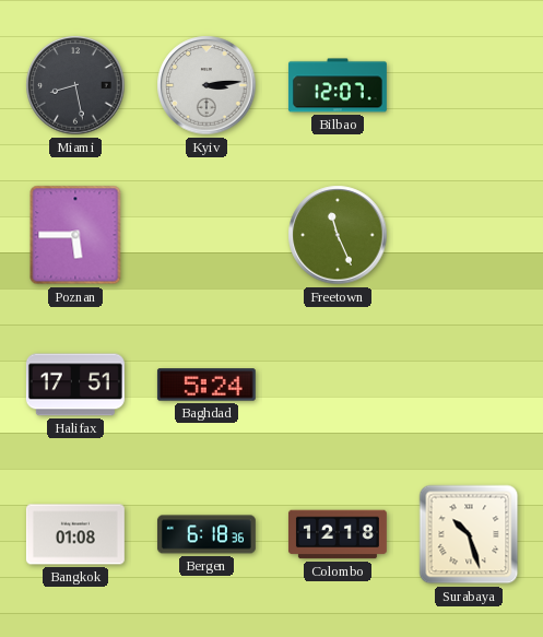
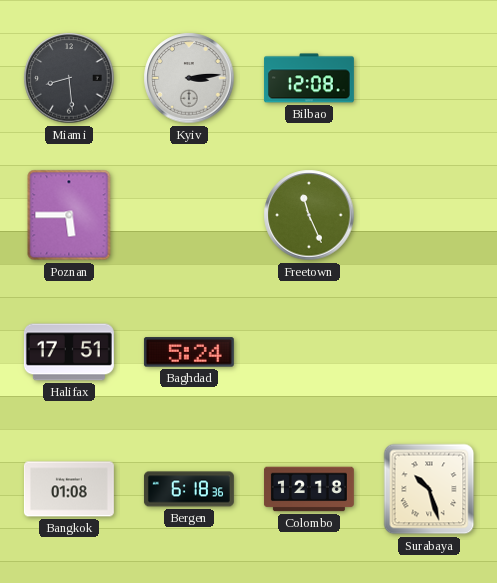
Miami: 8:28 -> 8:29
Bilbao: 12:07 -> 12:08
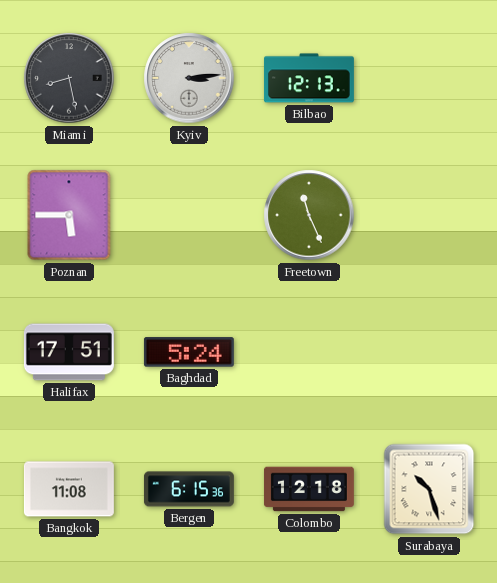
Miami: 8:29 -> 8:28
Bilbao: 12:08 -> 12:13
Bangkok: 01:08 -> 11:08
Bergen: 6:18 -> 6:15
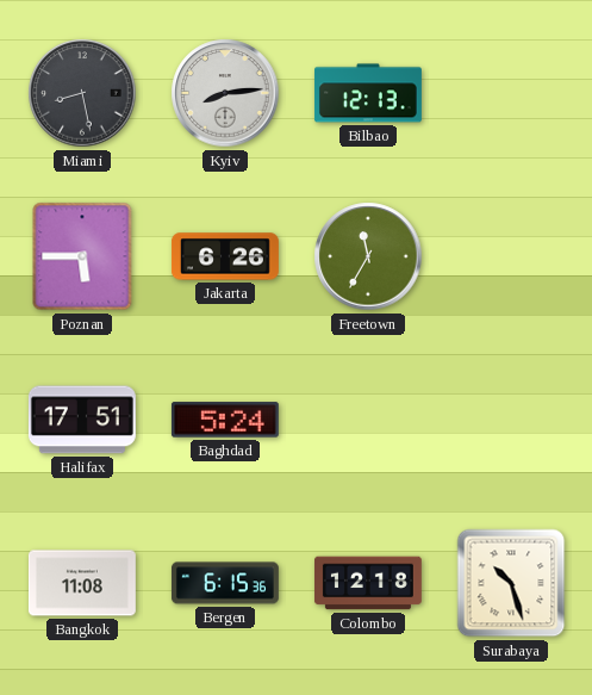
Kyiv: 3:14 -> 8:14
Jakarta: none -> 6:26
Freetown: 11:26 -> 11:35
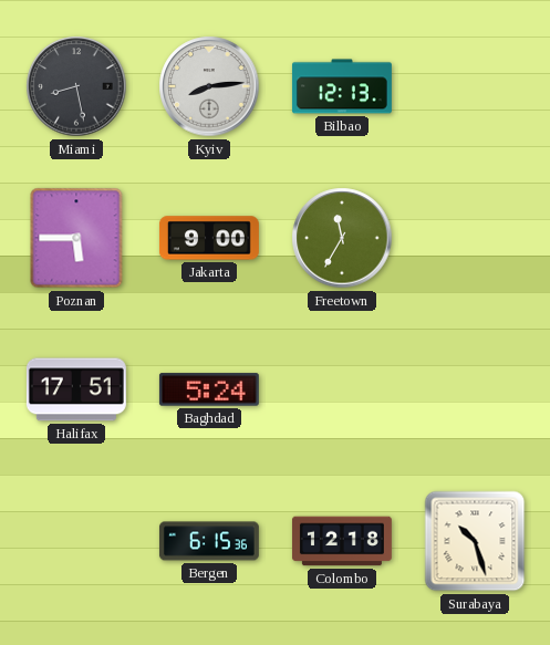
Jakarta: 6:26 -> 9:00
Bangkok: 11:08 -> none
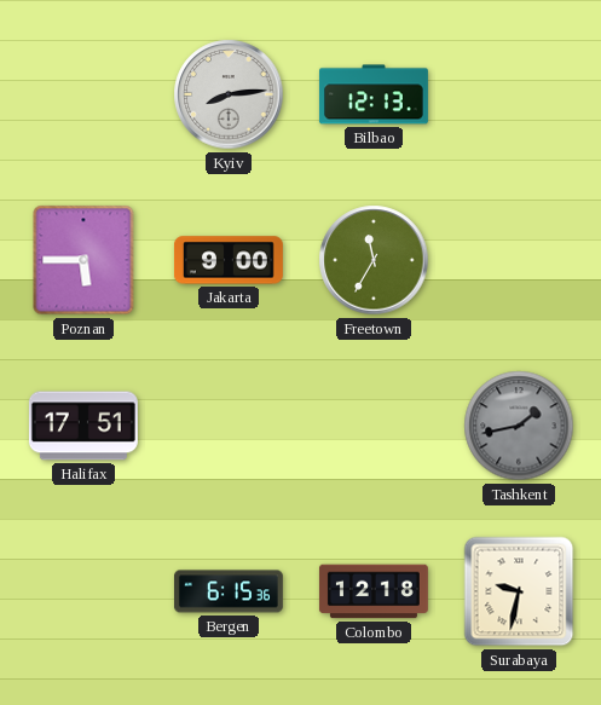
Miami: 8:28 -> none
Baghdad: 5:24 -> none
Tashkent: none -> 1:43
Surabaya: 10:27 -> 9:32
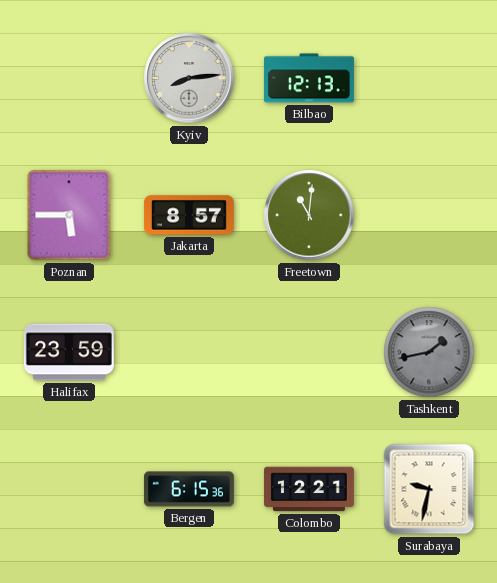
Jakarta: 9:00 -> 8:57
Freetown: 11:35 -> 11:01
Halifax: 17:51 -> 23:59
Colombo: 12:18 -> 12:21
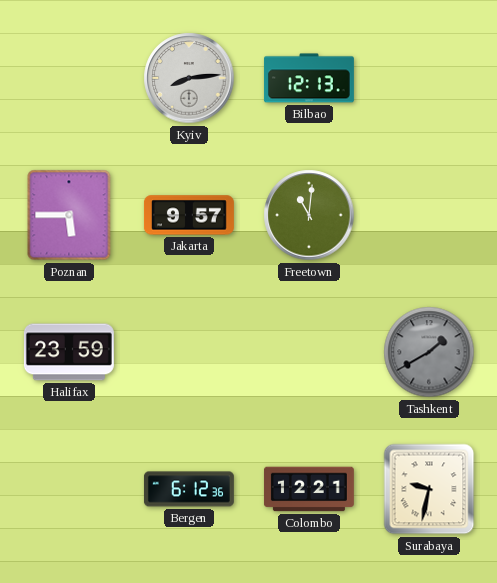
Jakarta: 8:57 -> 9:57
Tashkent: 1:43 -> 1:40
Bergen: 6:15 -> 6:12
